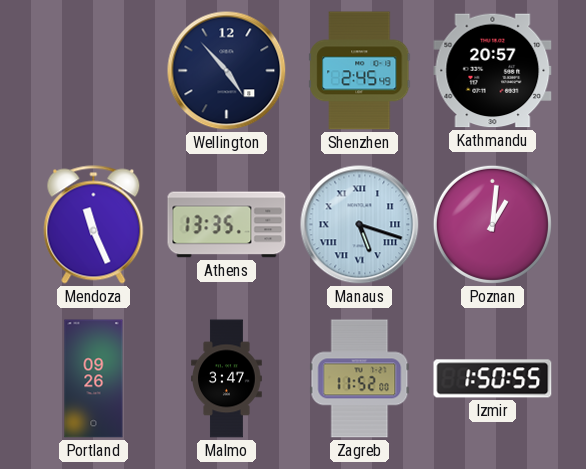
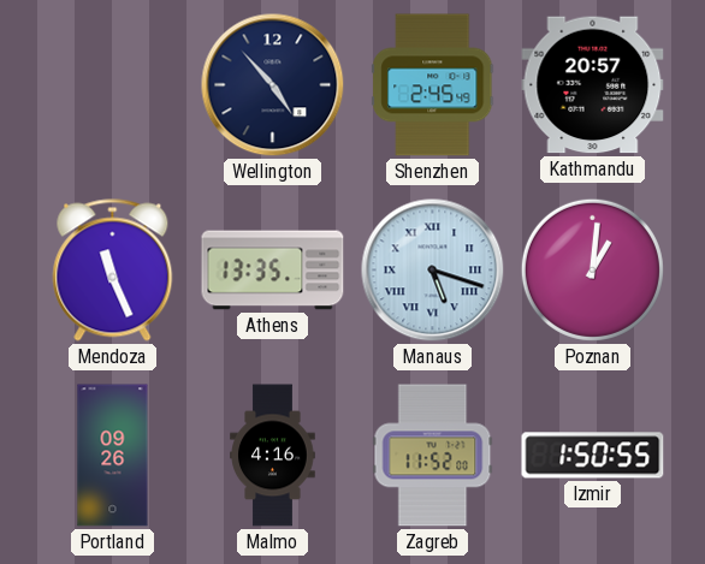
Malmo: 3:47 -> 4:16
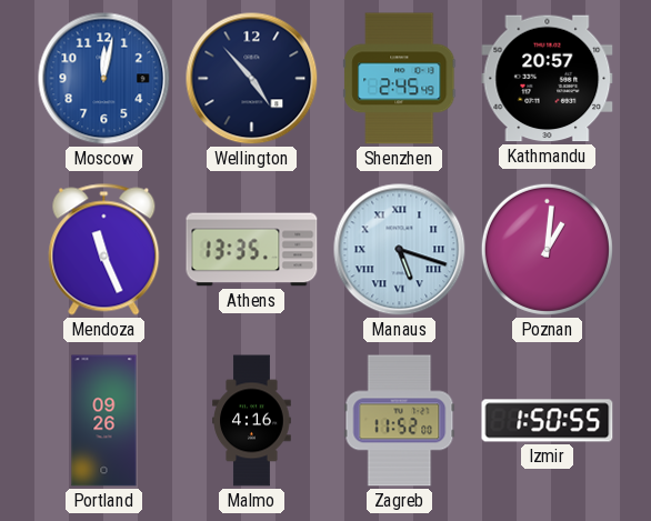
Moscow: none -> 12:02
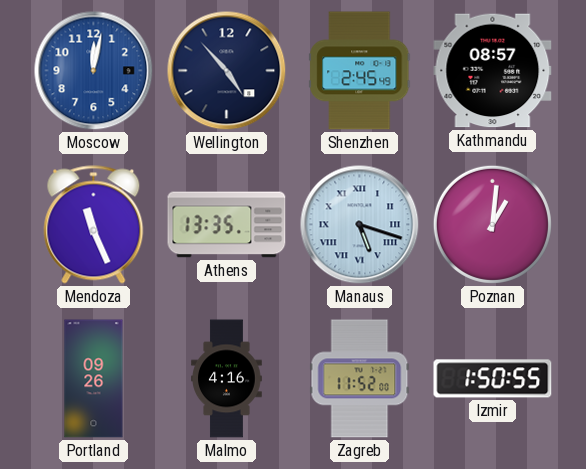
Kathmandu: 20:57 -> 08:57
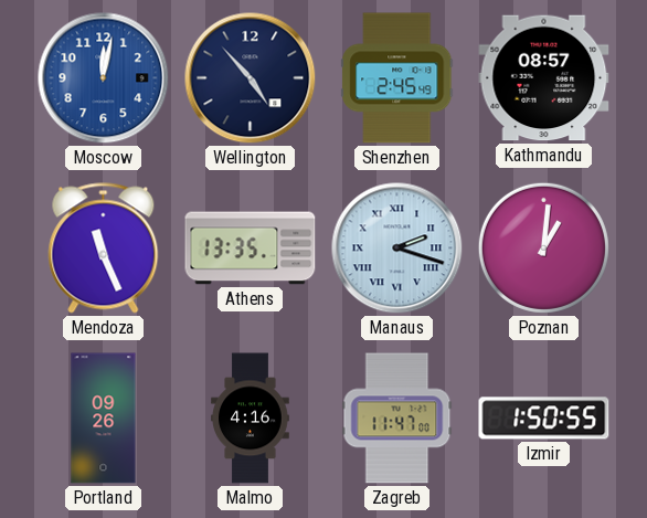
Manaus: 5:18 -> 2:18
Zagreb: 11:52 -> 11:47
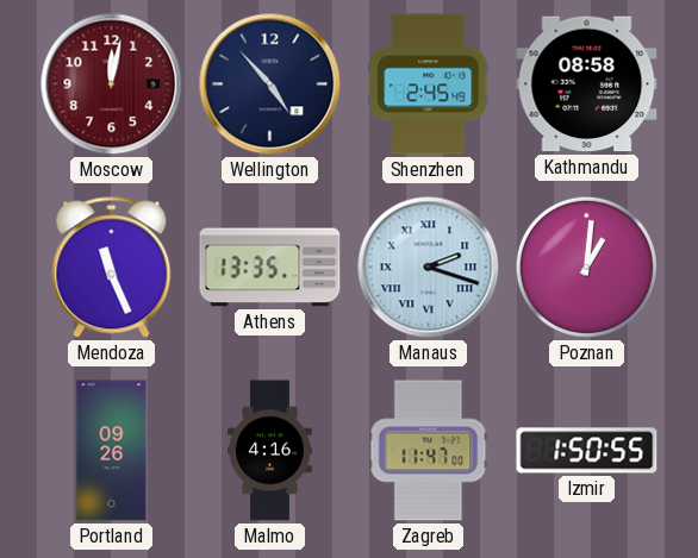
Moscow dial: blue -> burgundy
Kathmandu: 08:57 -> 08:58
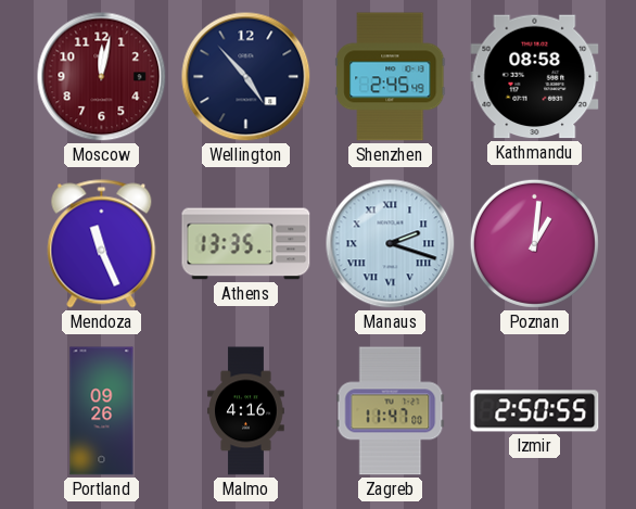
Izmir: 1:50 -> 2:50
